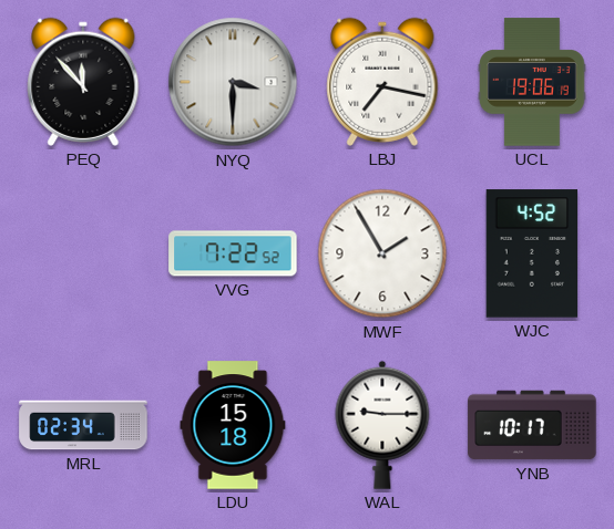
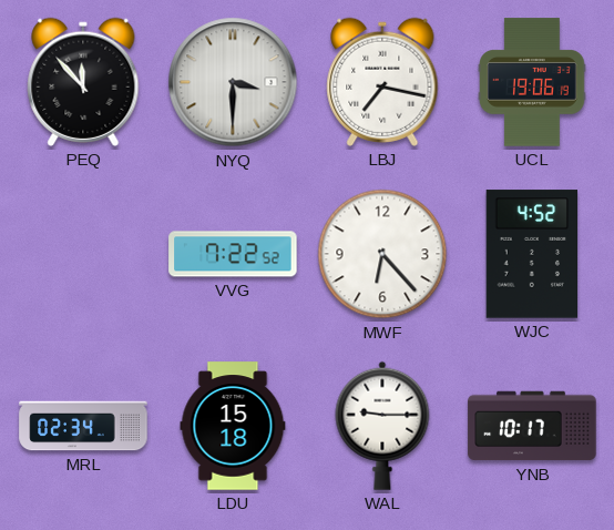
MWF: 1:55 -> 6:23
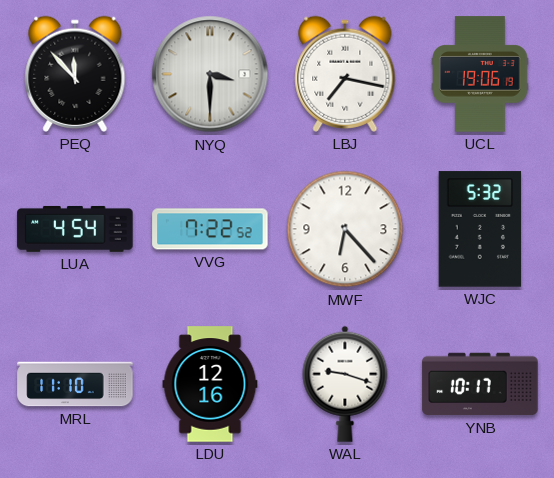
LUA: none -> 4:54
WJC: 4:52 -> 5:32
MRL: 02:34 -> 11:10
LDU: 15:18 -> 12:16
WAL: 9:15 -> 9:18
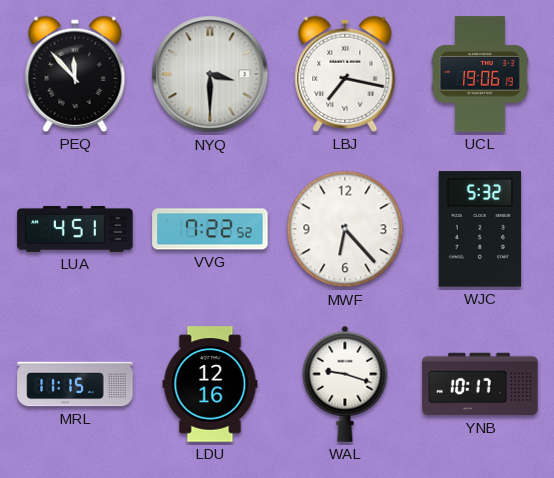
LUA: 4:54 -> 4:51
MRL: 11:10 -> 11:15
